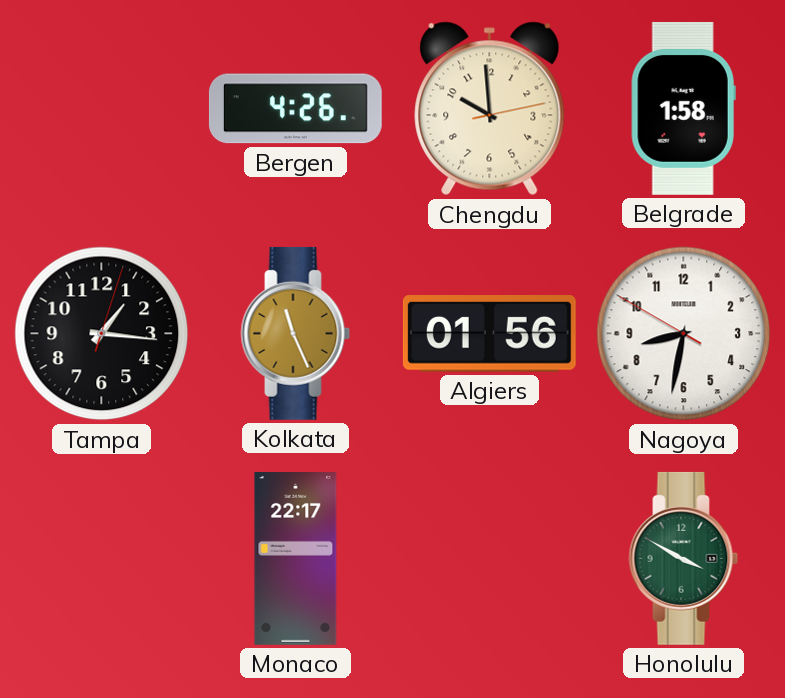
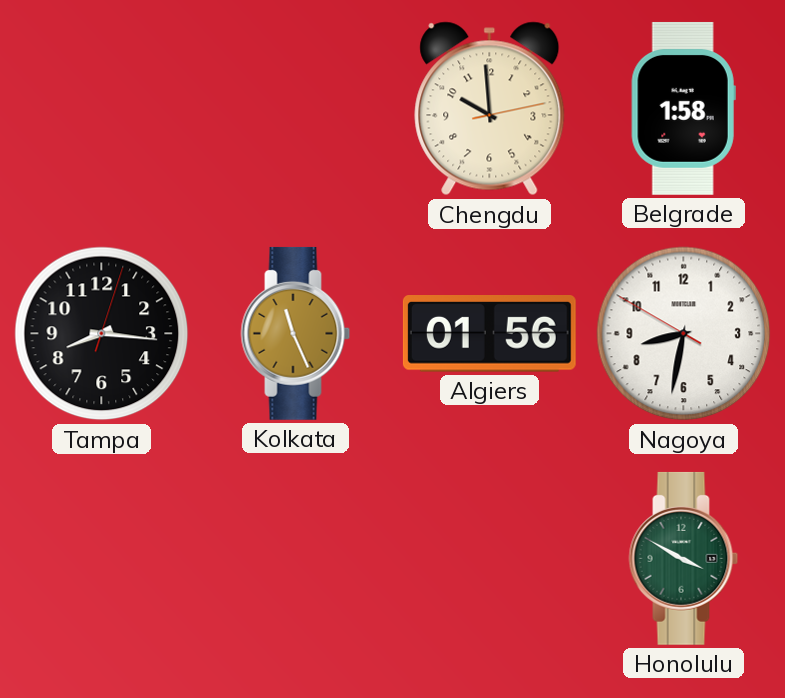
Bergen: 4:26 -> none
Tampa: 1:16 -> 8:16
Monaco: 22:17 -> none
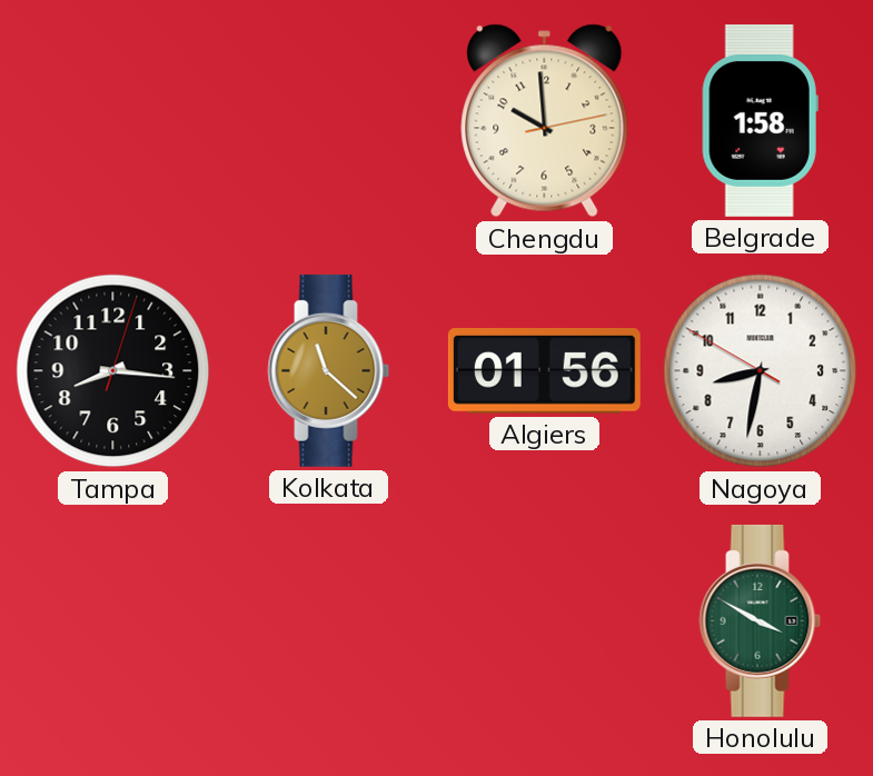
Kolkata: 11:26 -> 11:22
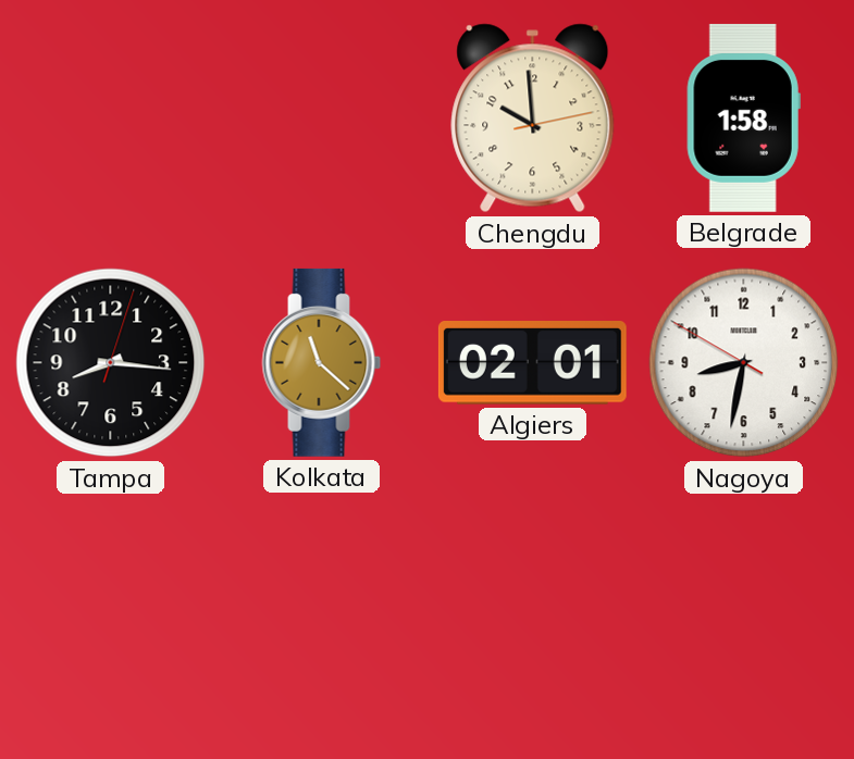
Algiers: 01:56 -> 02:01
Honolulu: 3:50 -> none
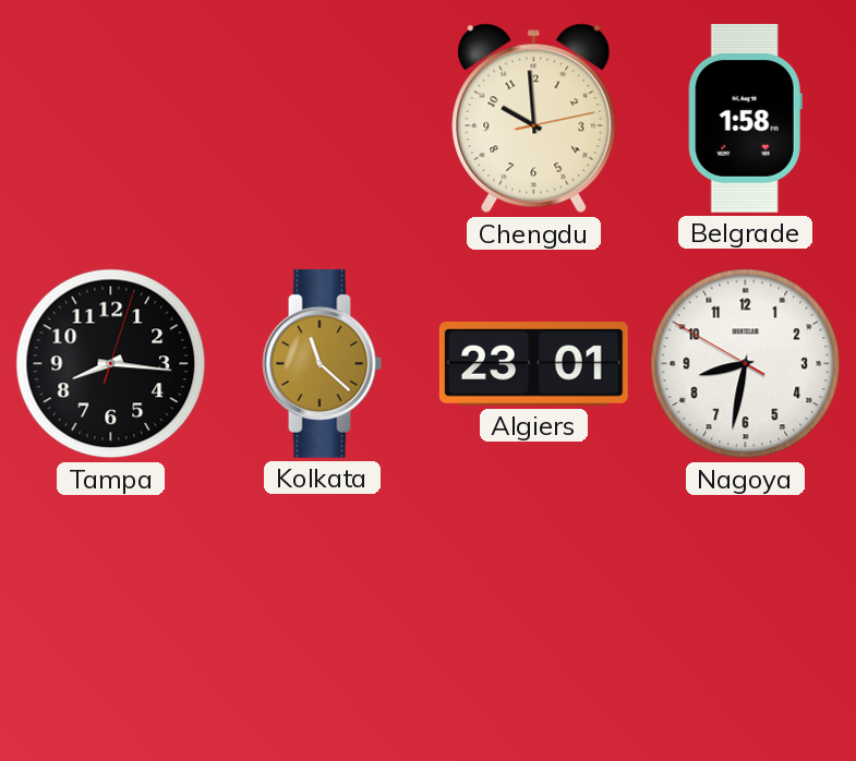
Algiers: 02:01 -> 23:01
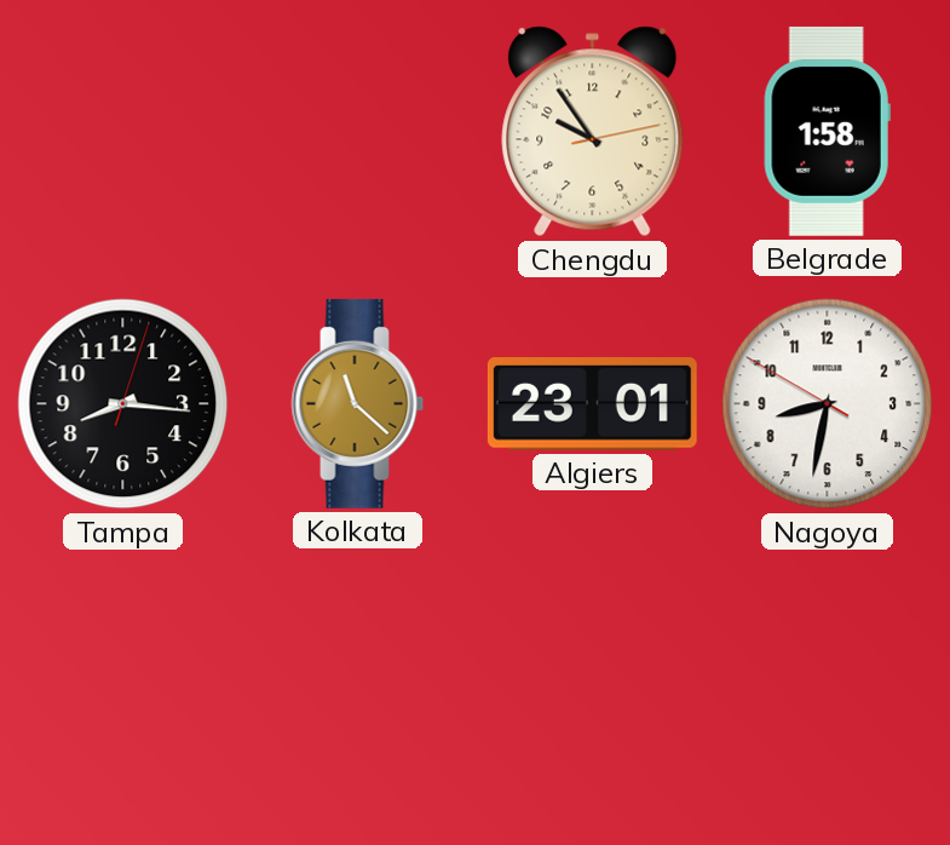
Chengdu: 9:59 -> 9:54
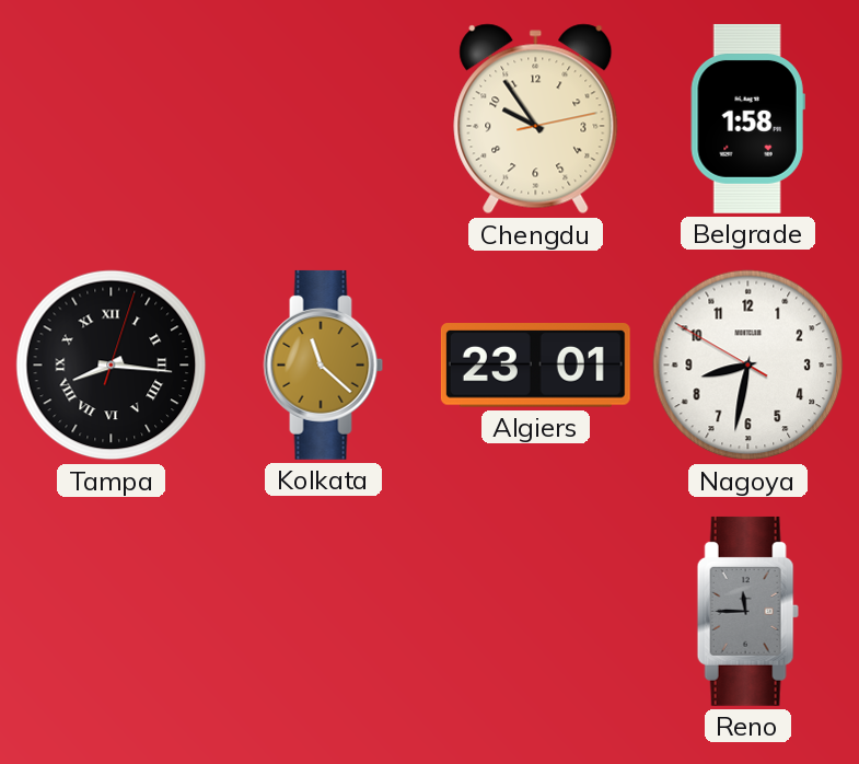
Tampa numerals: Arabic -> Roman
Reno: none -> 11:45
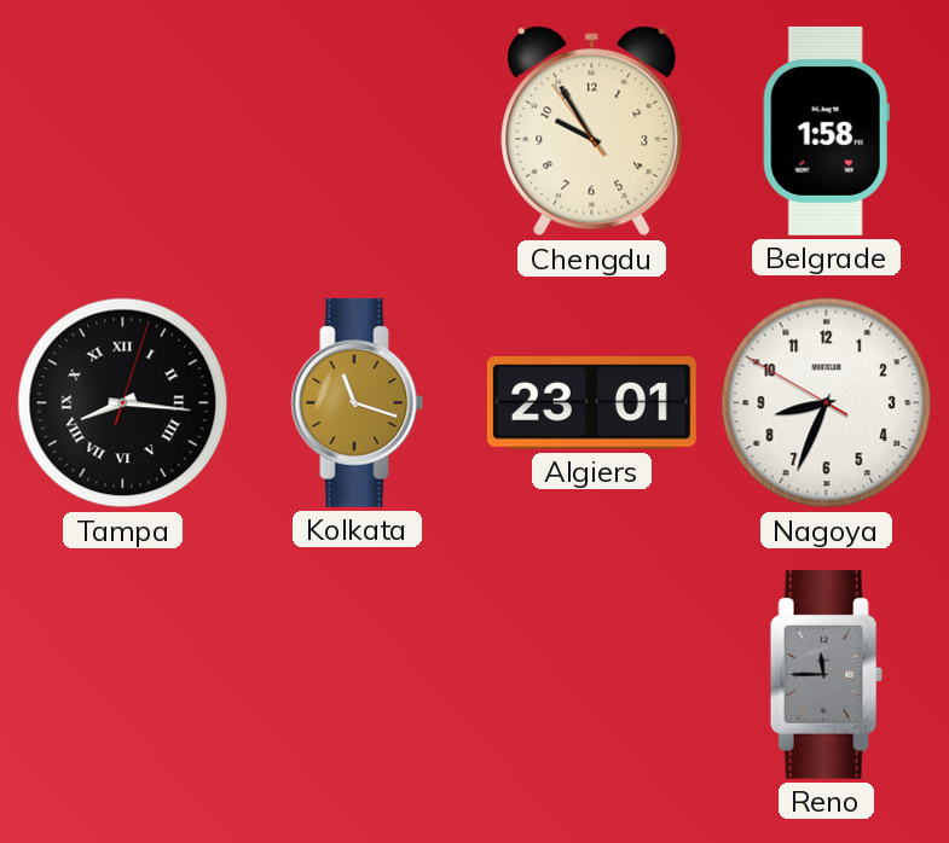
Chengdu: 9:54:13 -> 9:54:54
Kolkata: 11:22 -> 11:18
Nagoya: 8:31 -> 8:33
